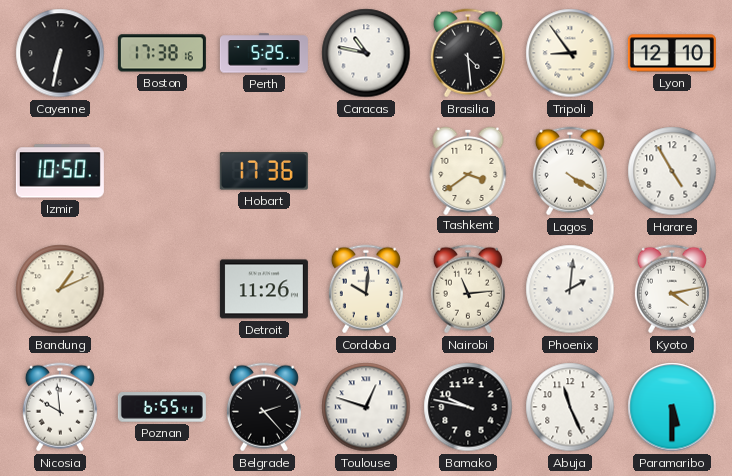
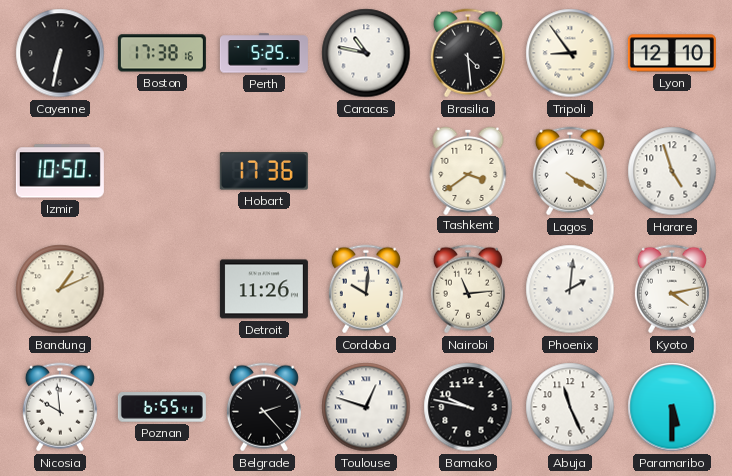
Harare: 4:55 -> 4:57
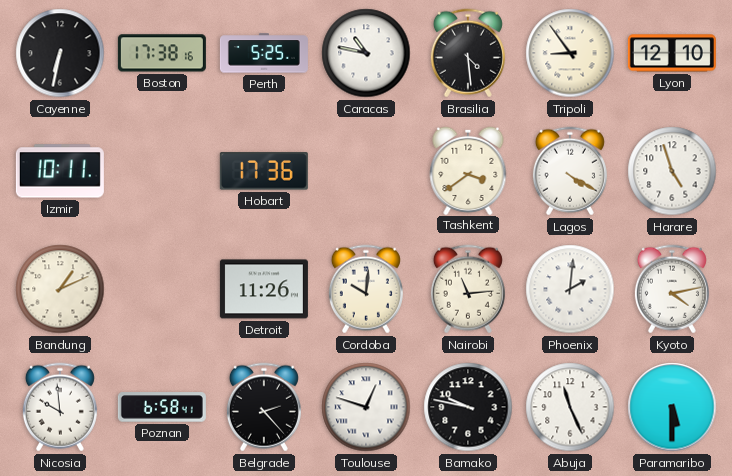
Izmir: 10:50 -> 10:11
Poznan: 6:55 -> 6:58
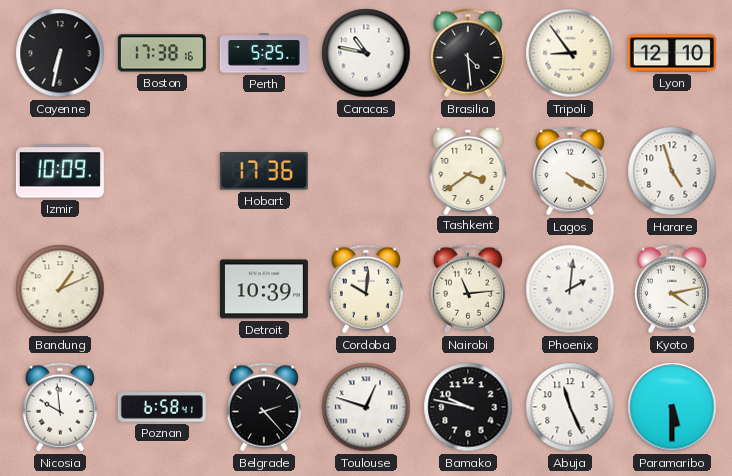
Izmir: 10:11 -> 10:09
Detroit: 11:26 -> 10:39
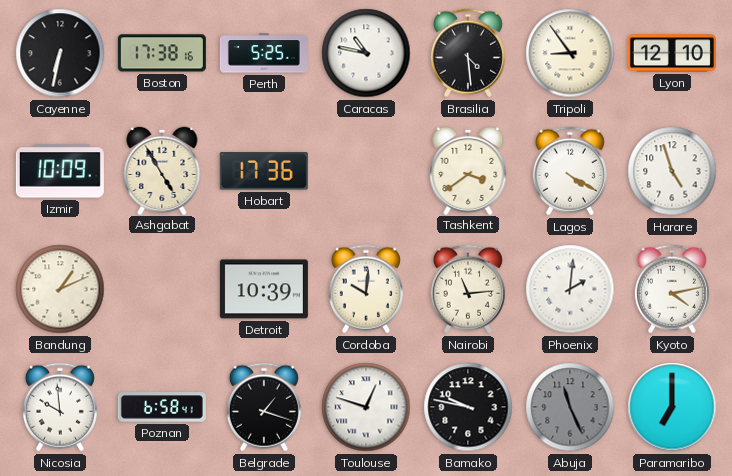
Ashgabat: none -> 4:55
Belgrade: 2:23 -> 1:18
Abuja dial: white -> grey
Paramaribo: 5:30 -> 7:00
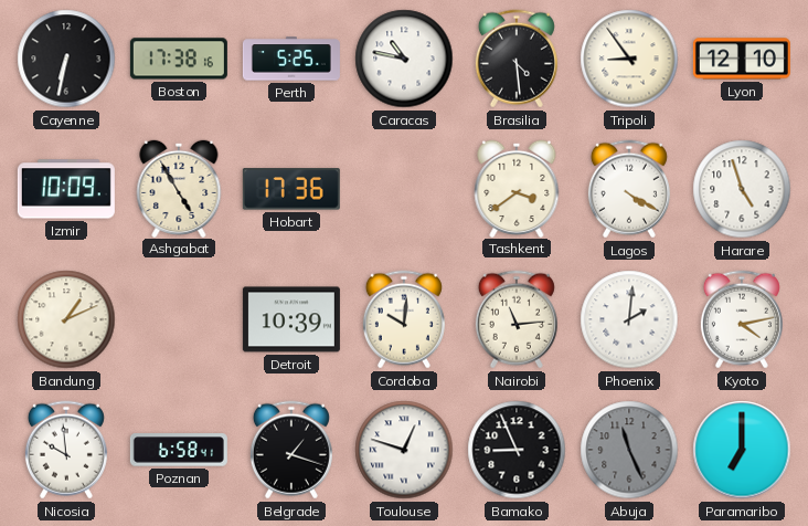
Bamako: 9:47 -> 8:56
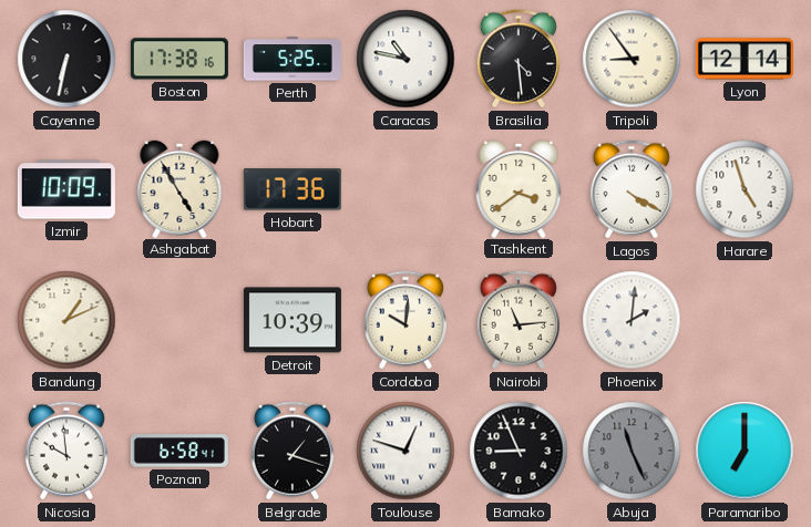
Lyon: 12:10 -> 12:14
Kyoto: 4:13 -> none
